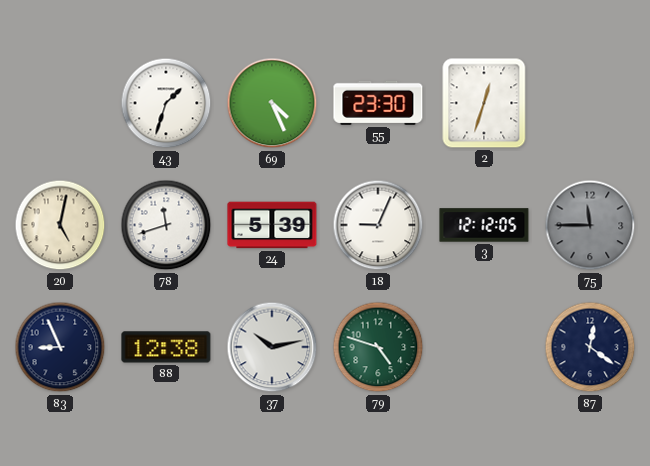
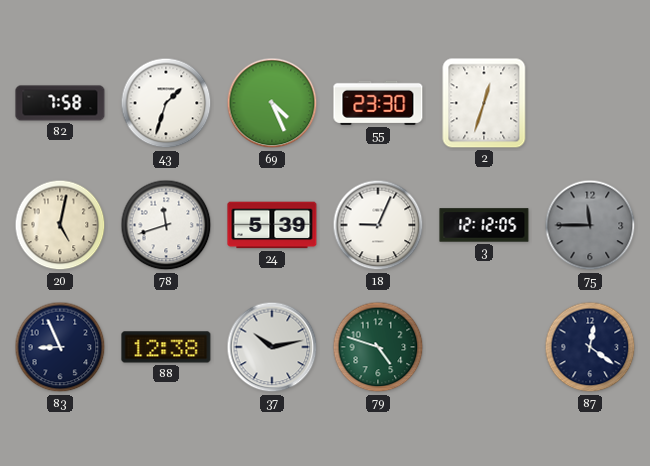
82: none -> 7:58
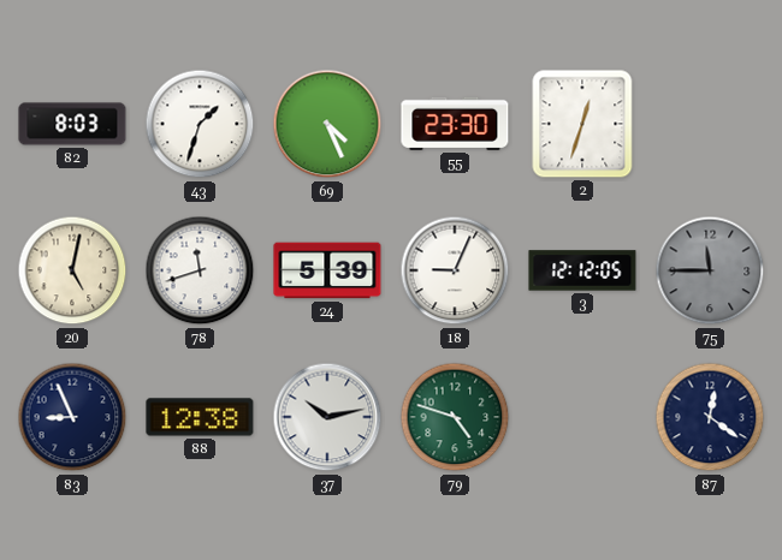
82: 7:58 -> 8:03
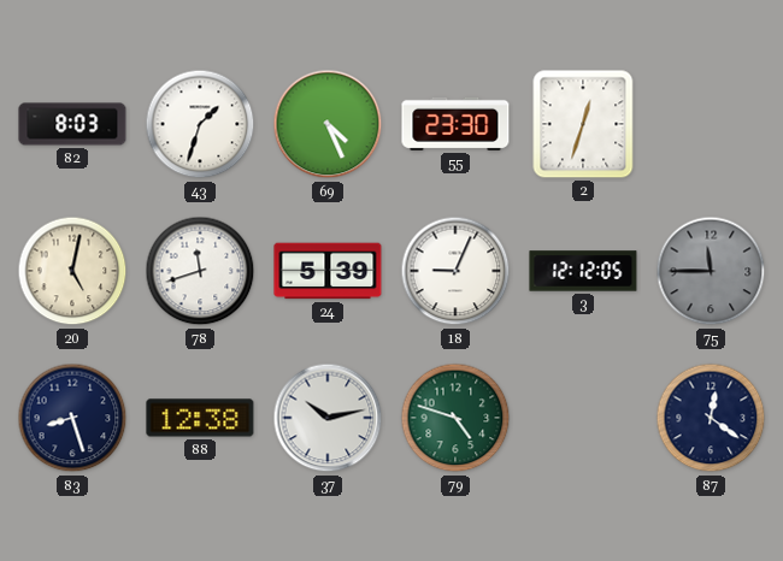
83: 8:56 -> 8:27
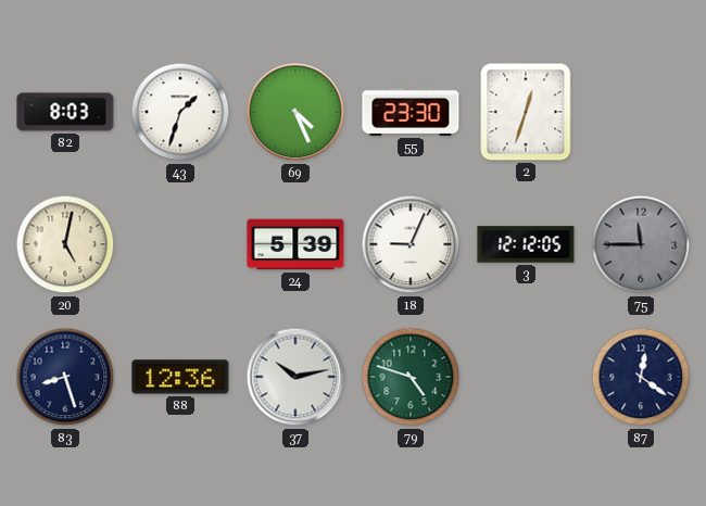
78: 11:42 -> none
88: 12:38 -> 12:36
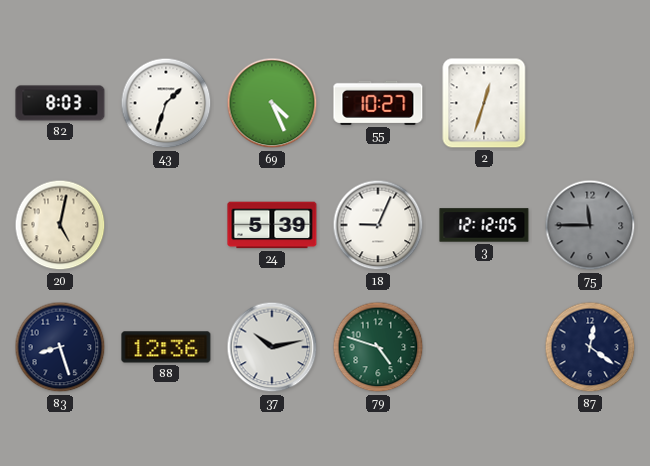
55: 23:30 -> 10:27
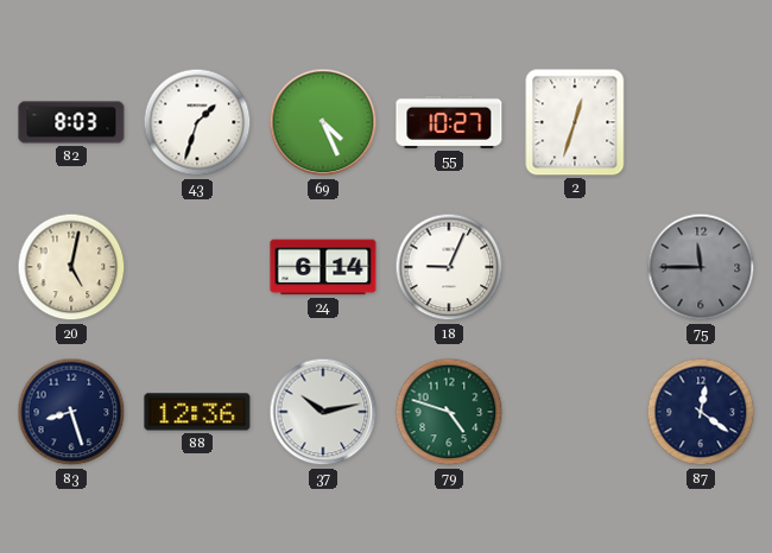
24: 5:39 -> 6:14
3: 12:12 -> none
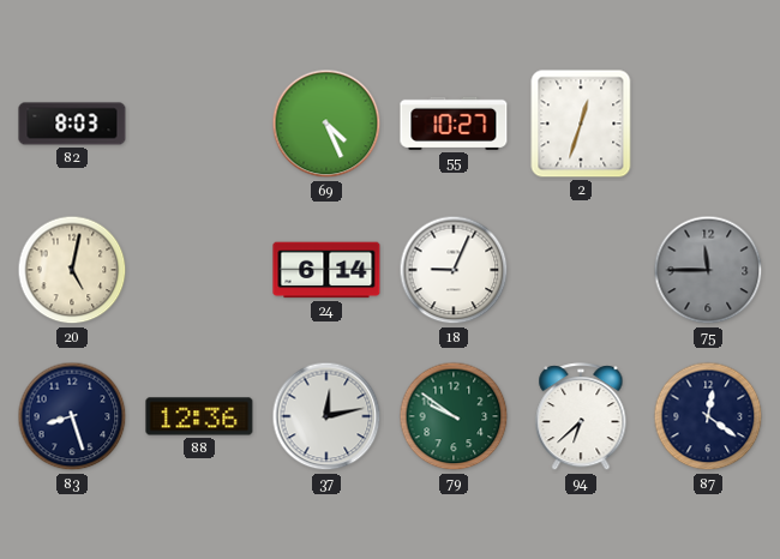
43: 1:33 -> none
37: 10:13 -> 12:13
79: 4:48 -> 9:51
94: none -> 6:38
